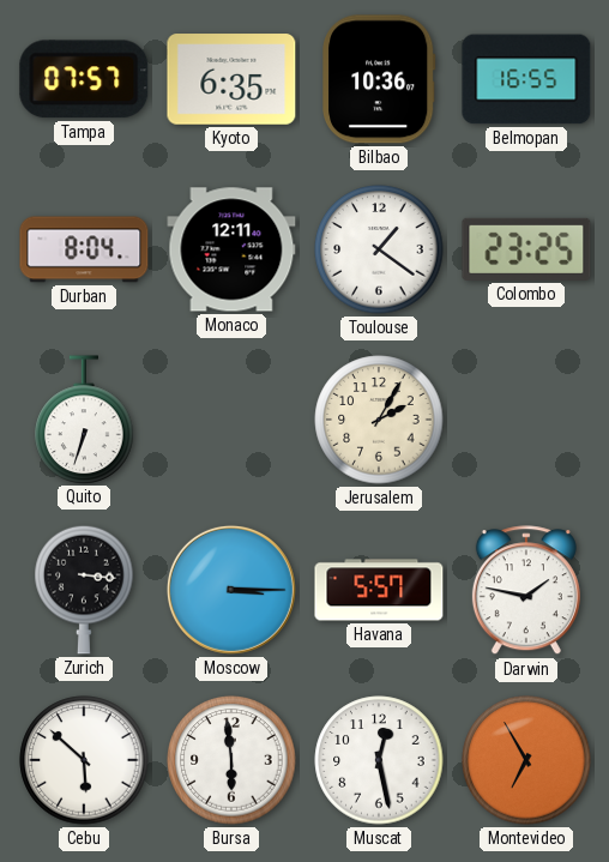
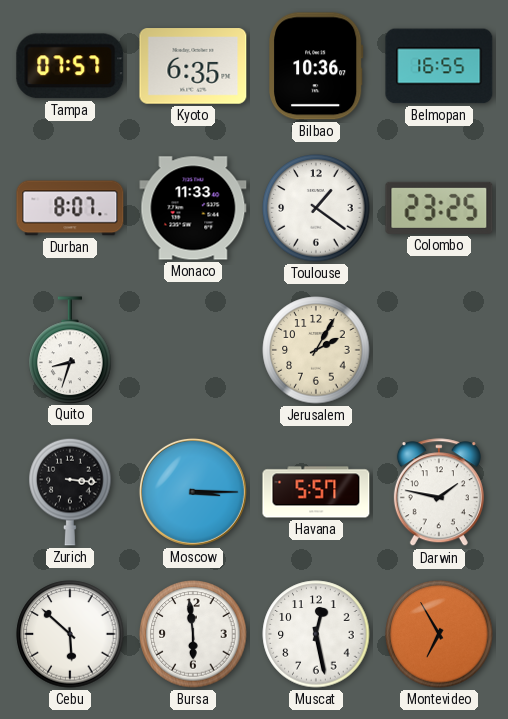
Durban: 8:04 -> 8:07
Monaco: 12:11 -> 11:33
Quito: 6:33 -> 8:33
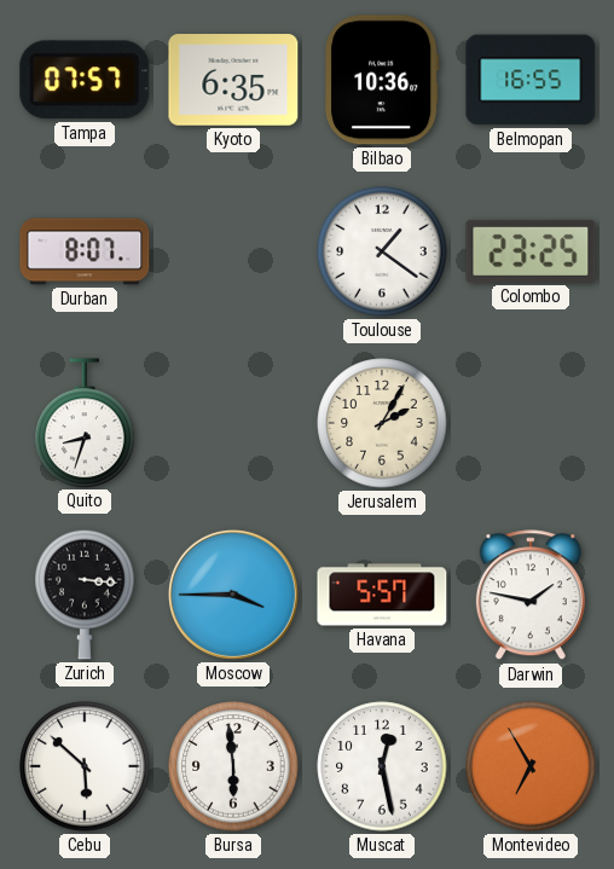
Monaco: 11:33 -> none
Moscow: 3:15 -> 3:45
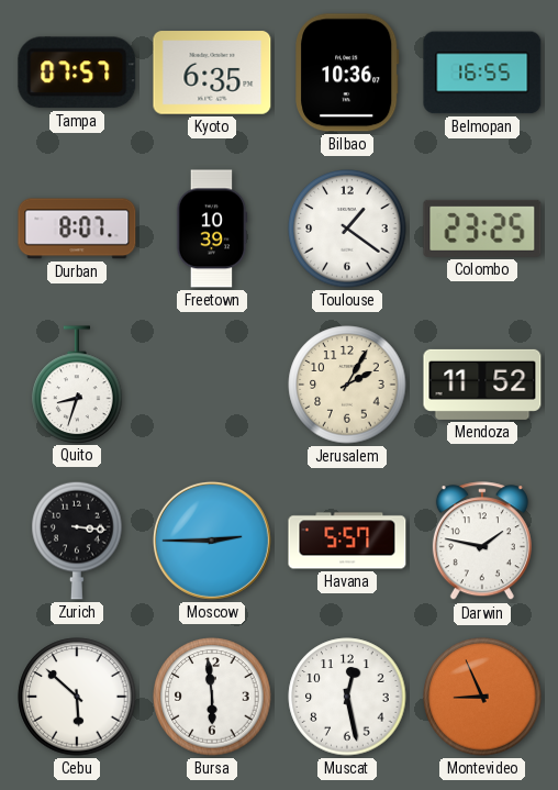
Freetown: none -> 10:39
Mendoza: none -> 11:52
Moscow: 3:45 -> 2:45
Montevideo: 6:55 -> 8:56
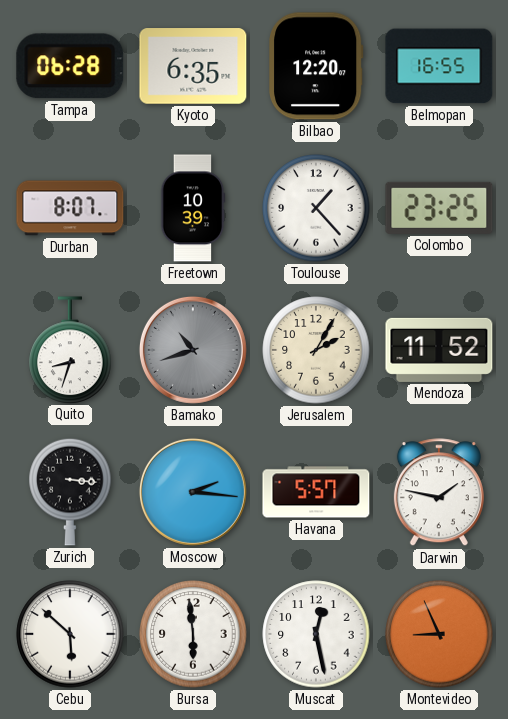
Tampa: 07:57 -> 06:28
Bilbao: 10:36 -> 12:20
Toulouse: 1:21 -> 1:23
Bamako: none -> 10:42
Moscow: 2:45 -> 2:16
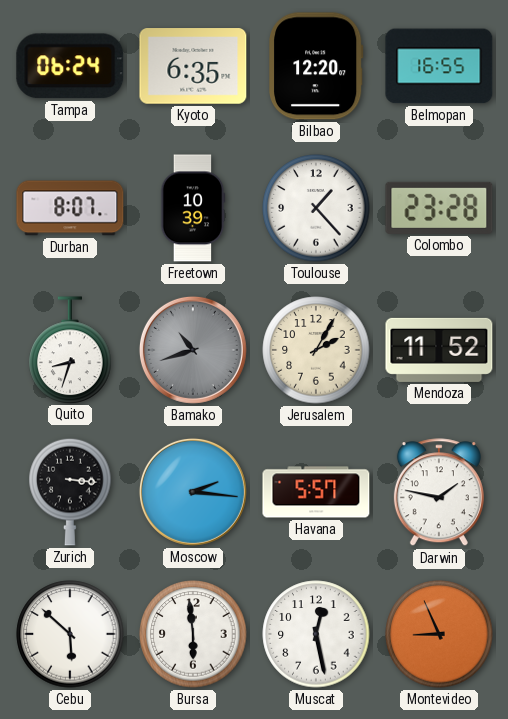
Tampa: 06:28 -> 06:24
Colombo: 23:25 -> 23:28
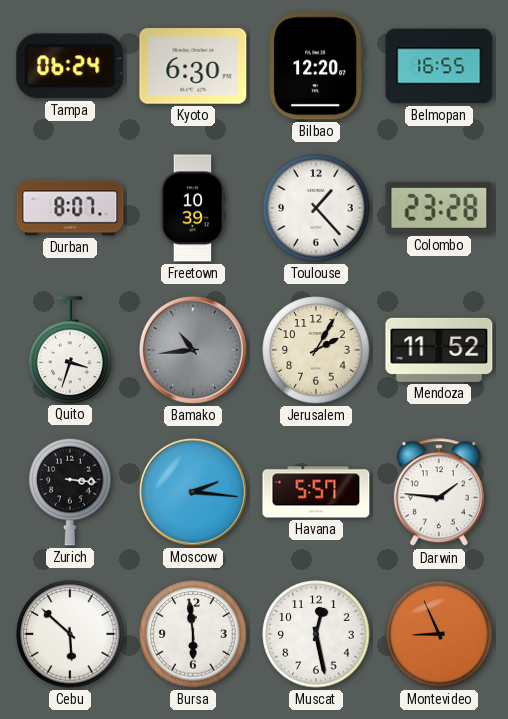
Kyoto: 6:35 -> 6:30
Quito: 8:33 -> 3:33
Bamako: 10:42 -> 10:44
Darwin: 1:47 -> 1:46
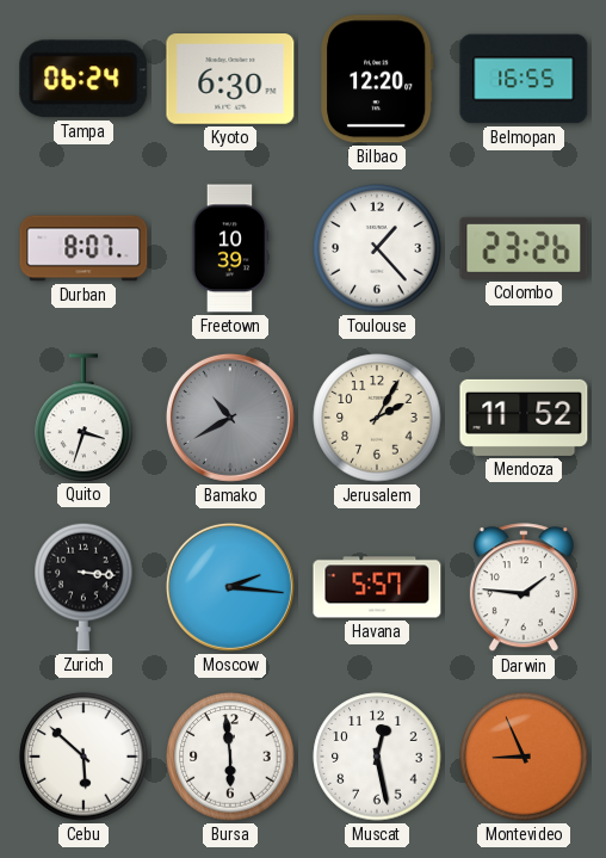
Colombo: 23:28 -> 23:26
Bamako: 10:44 -> 10:40
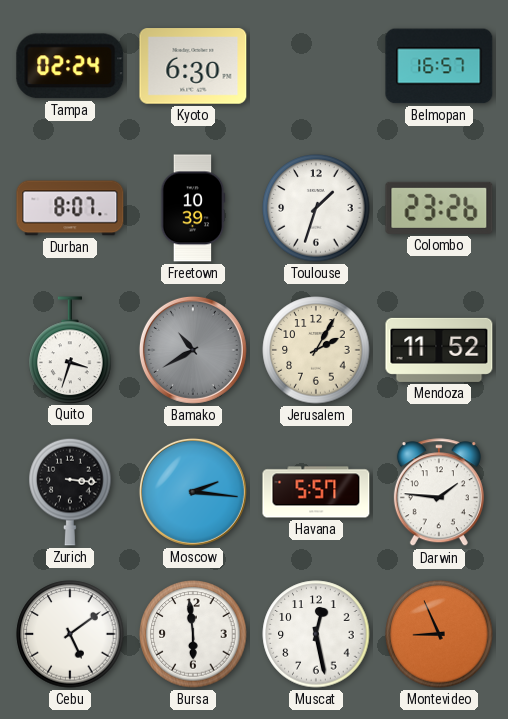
Tampa: 06:24 -> 02:24
Bilbao: 12:20 -> none
Belmopan: 16:55 -> 16:57
Toulouse: 1:23 -> 1:33
Cebu: 5:52 -> 5:09
